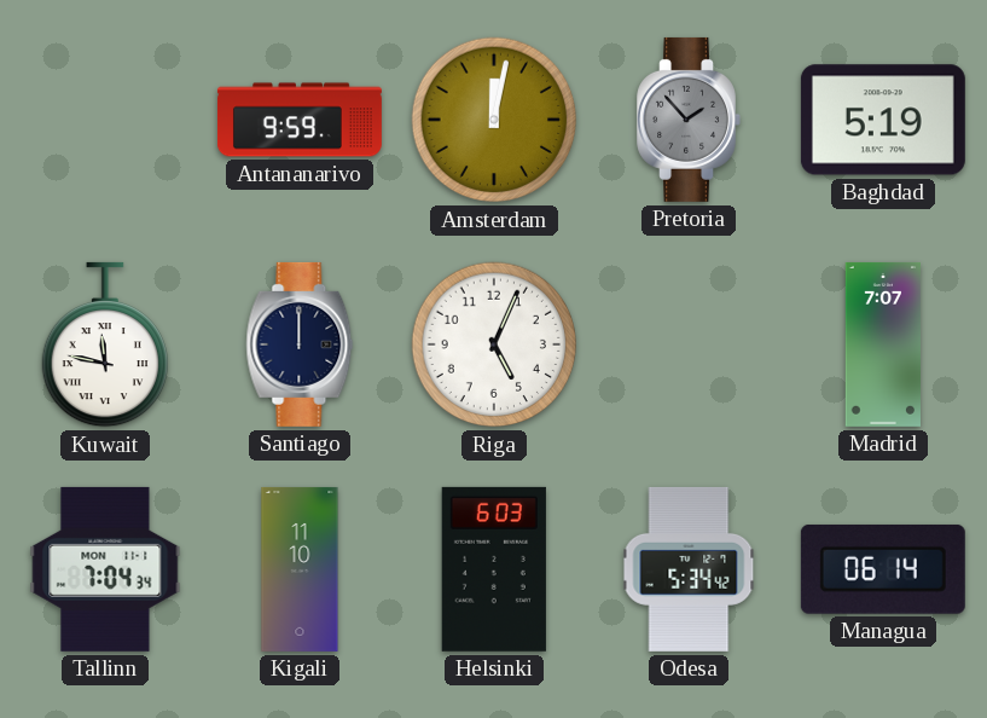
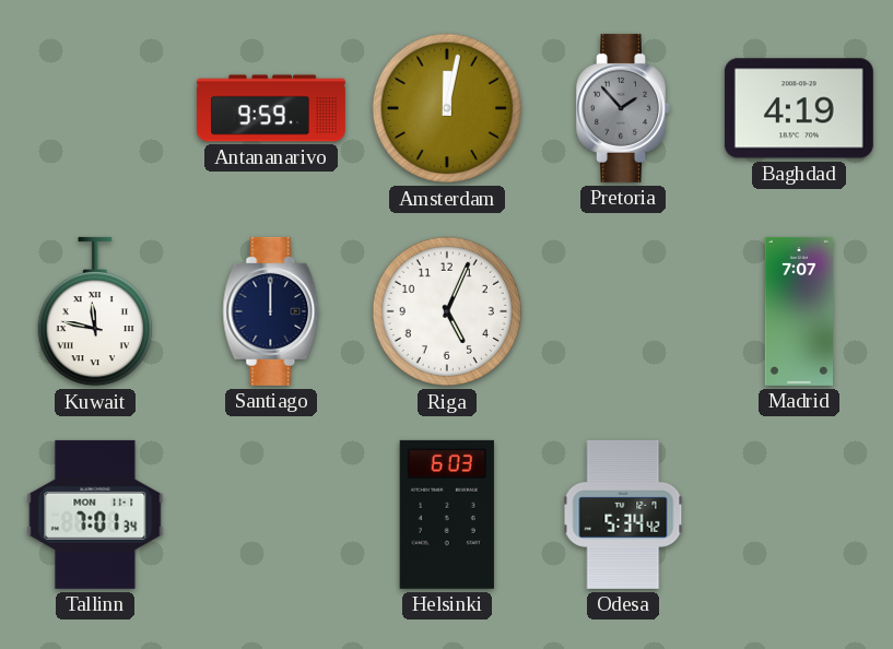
Baghdad: 5:19 -> 4:19
Tallinn: 7:04 -> 7:01
Kigali: 11:10 -> none
Managua: 06:14 -> none
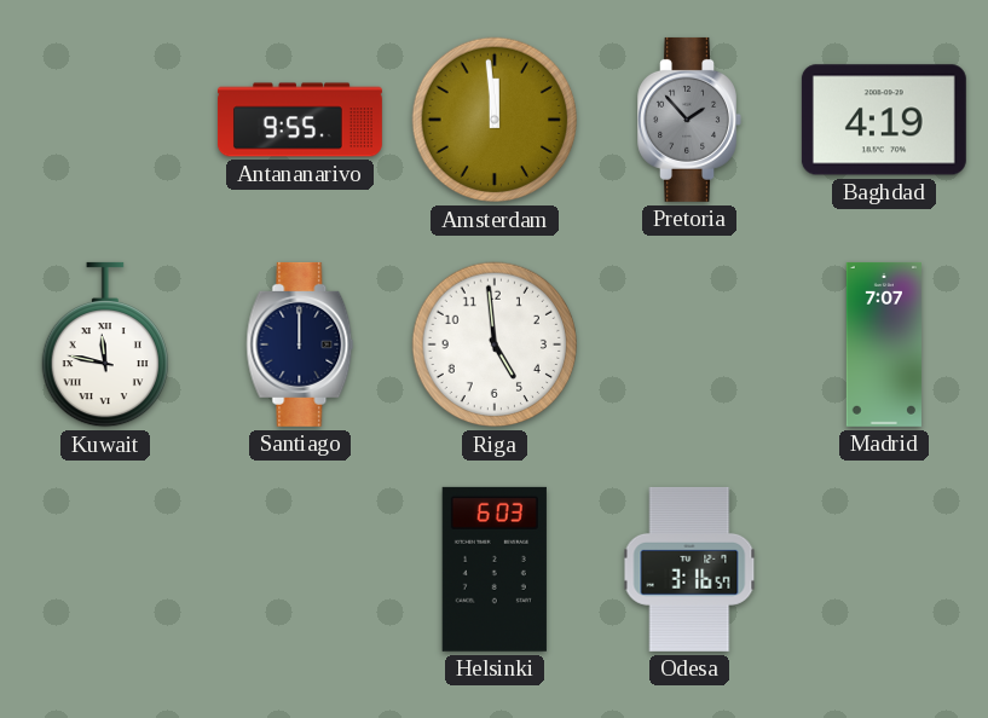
Antananarivo: 9:59 -> 9:55
Amsterdam: 12:02 -> 11:59
Riga: 5:04 -> 4:59
Tallinn: 7:01 -> none
Odesa: 5:34 -> 3:16
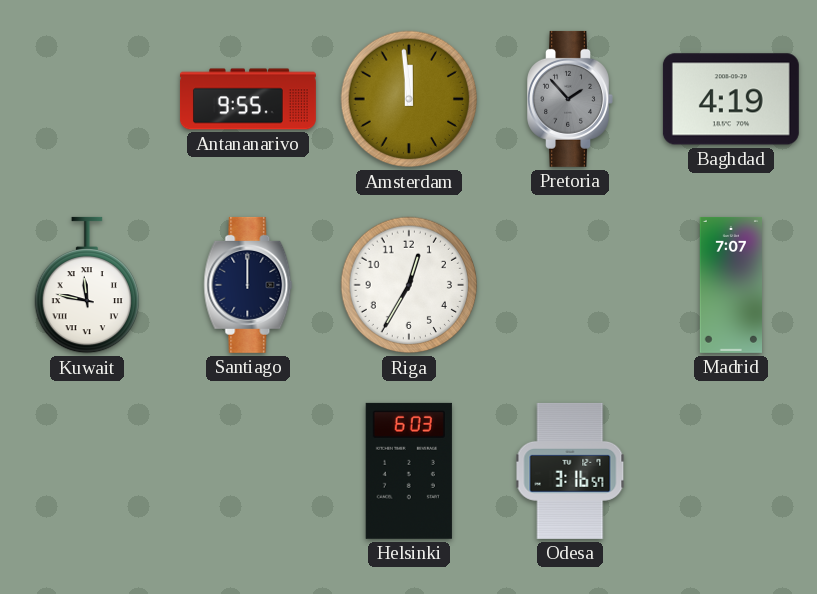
Riga: 4:59 -> 12:35
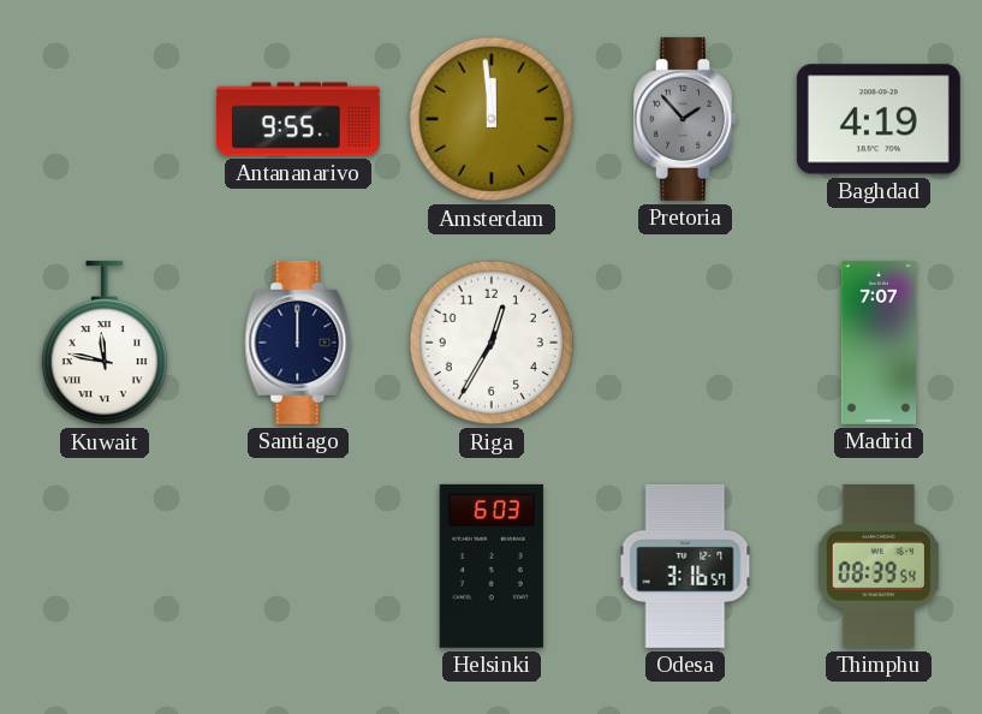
Thimphu: none -> 08:39
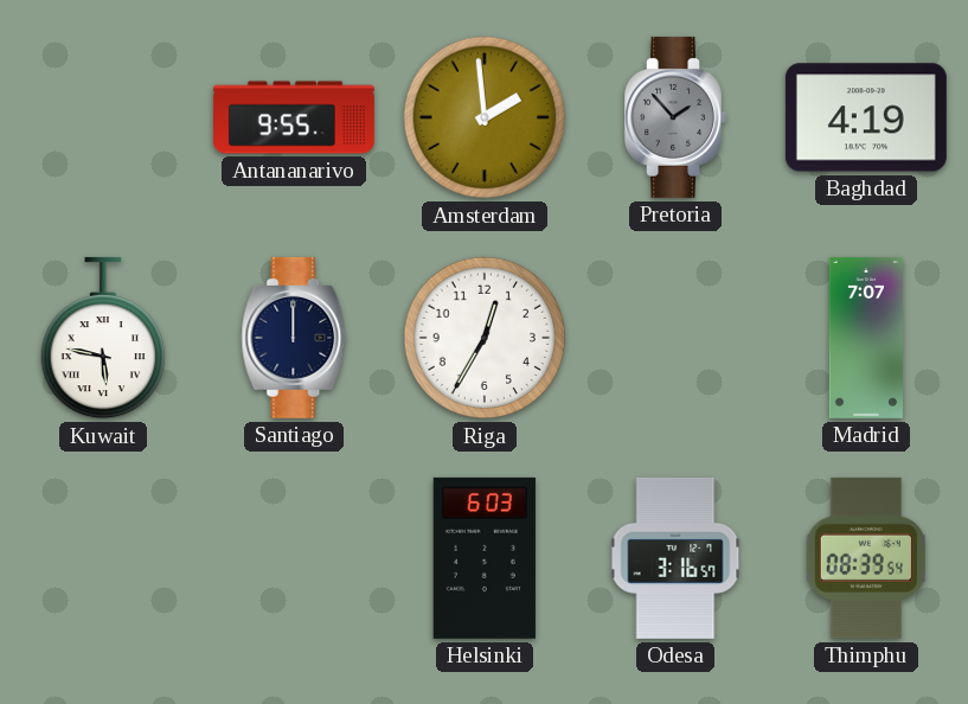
Amsterdam: 11:59 -> 1:59
Kuwait: 11:47 -> 5:47
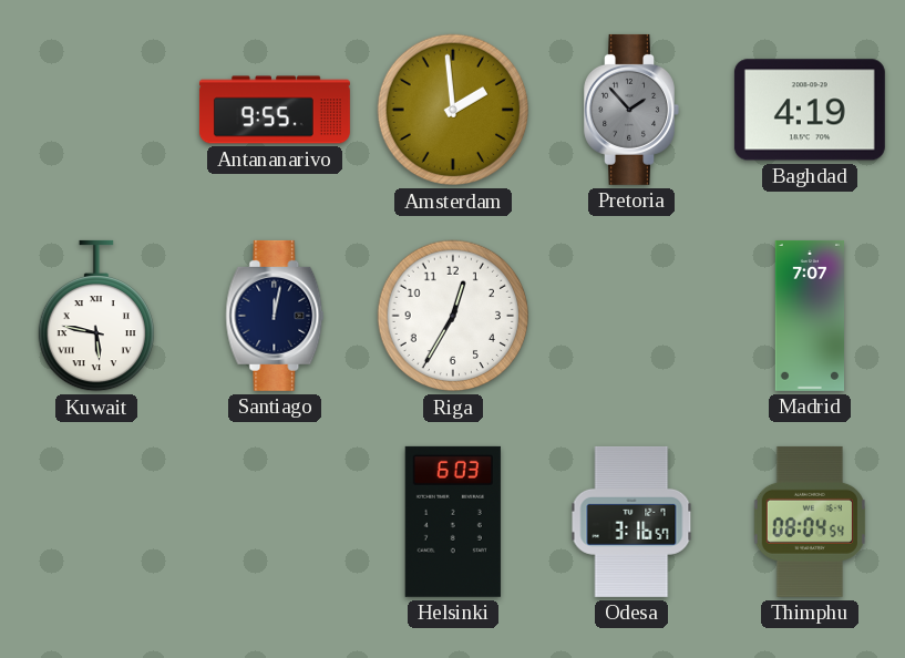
Santiago: 12:00 -> 12:02
Thimphu: 08:39 -> 08:04
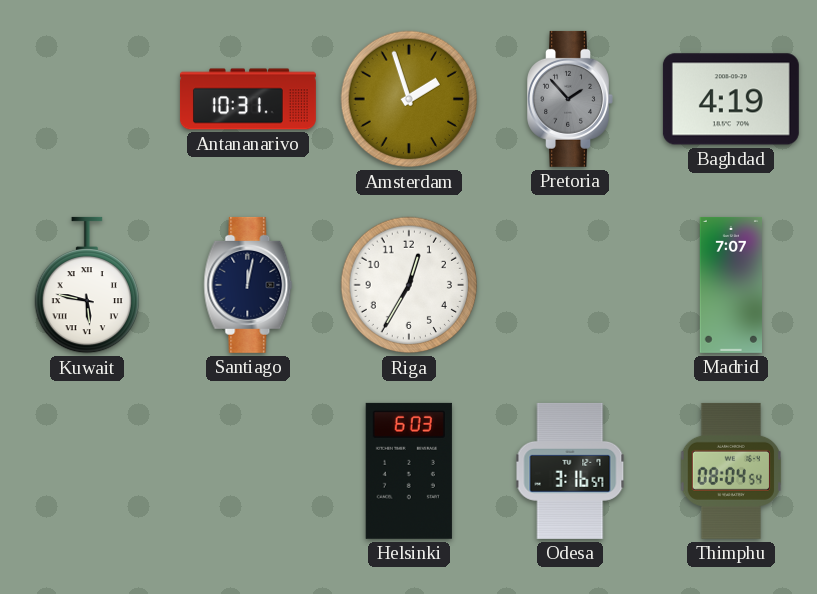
Antananarivo: 9:55 -> 10:31
Amsterdam: 1:59 -> 1:57
